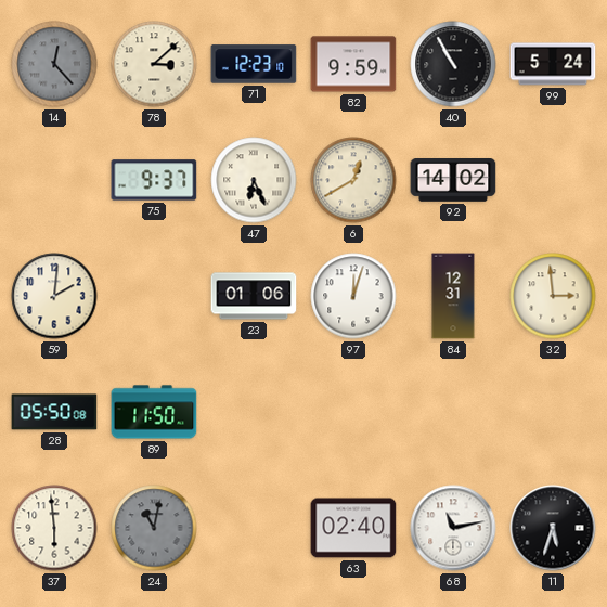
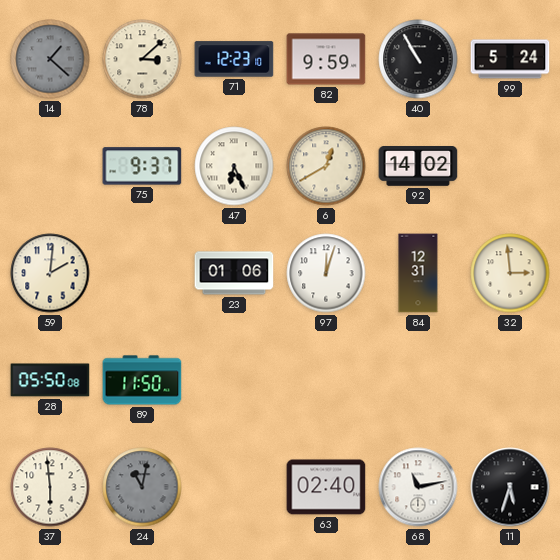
14: 12:23 -> 1:22
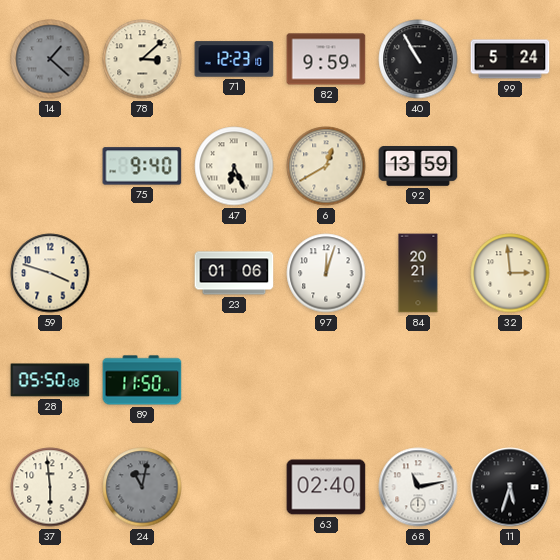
75: 9:37 -> 9:40
92: 14:02 -> 13:59
59: 2:01 -> 3:48
84: 12:31 -> 20:21
